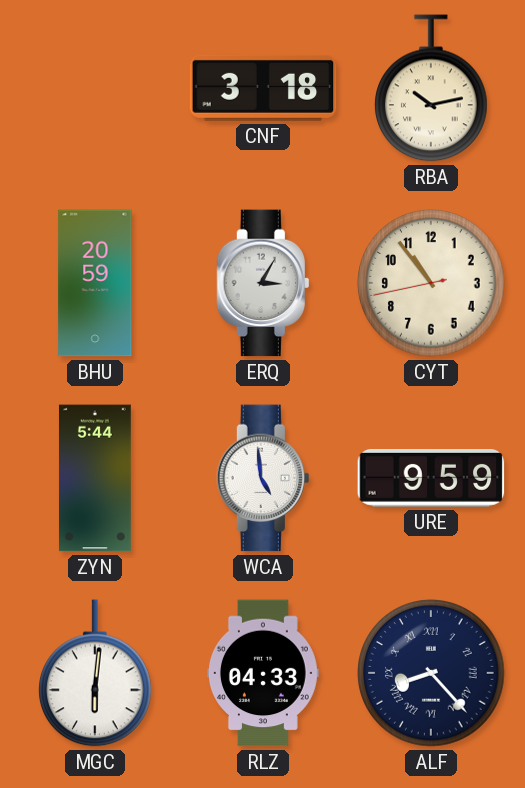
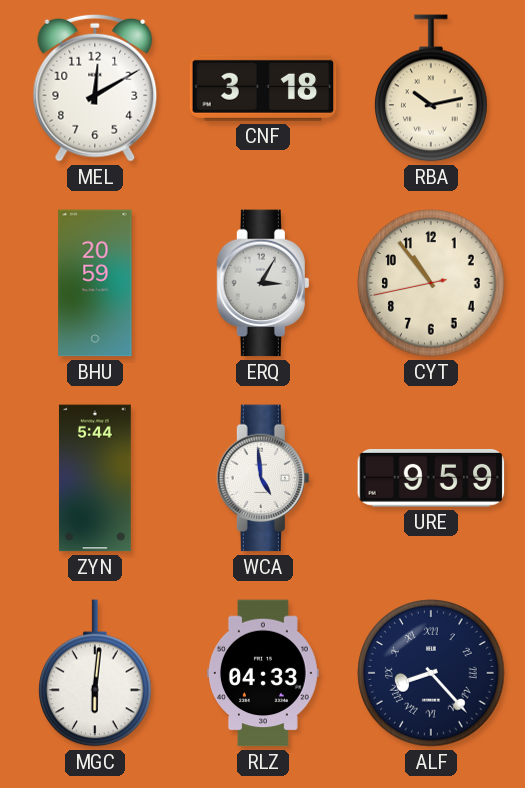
MEL: none -> 12:10
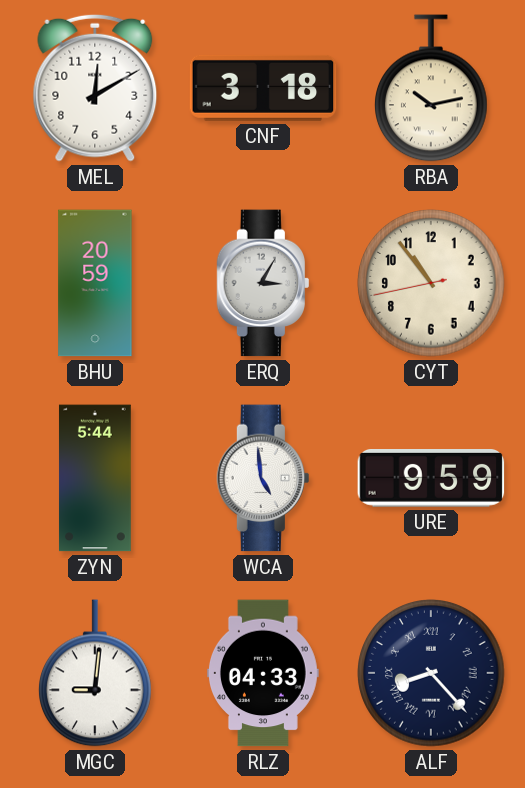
MGC: 6:01 -> 9:01
